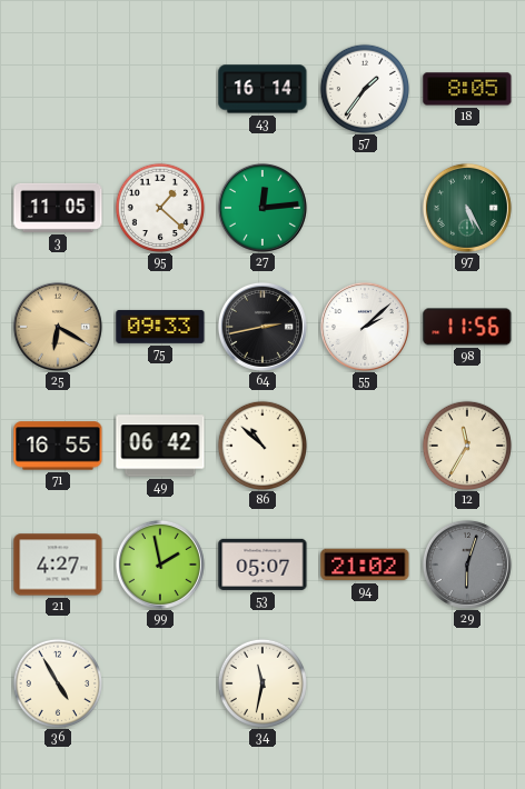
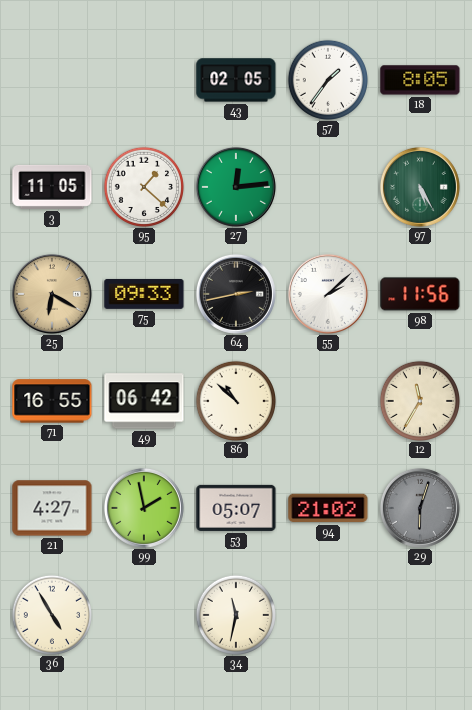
43: 16:14 -> 02:05
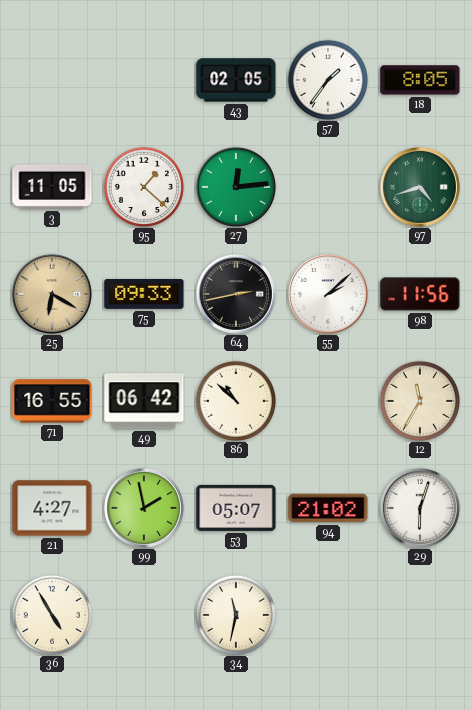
97: 5:25 -> 4:42
29 dial: grey -> white
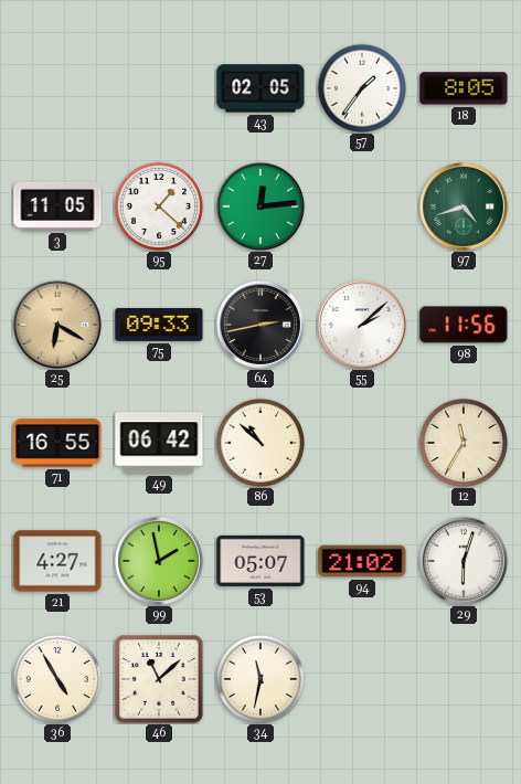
46: none -> 11:08
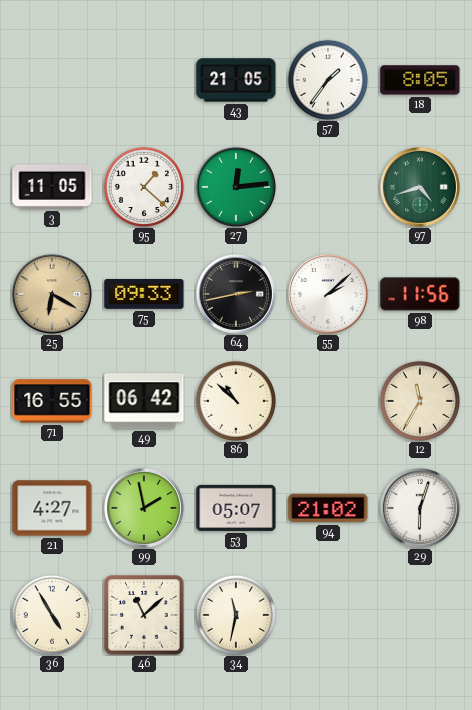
43: 02:05 -> 21:05
